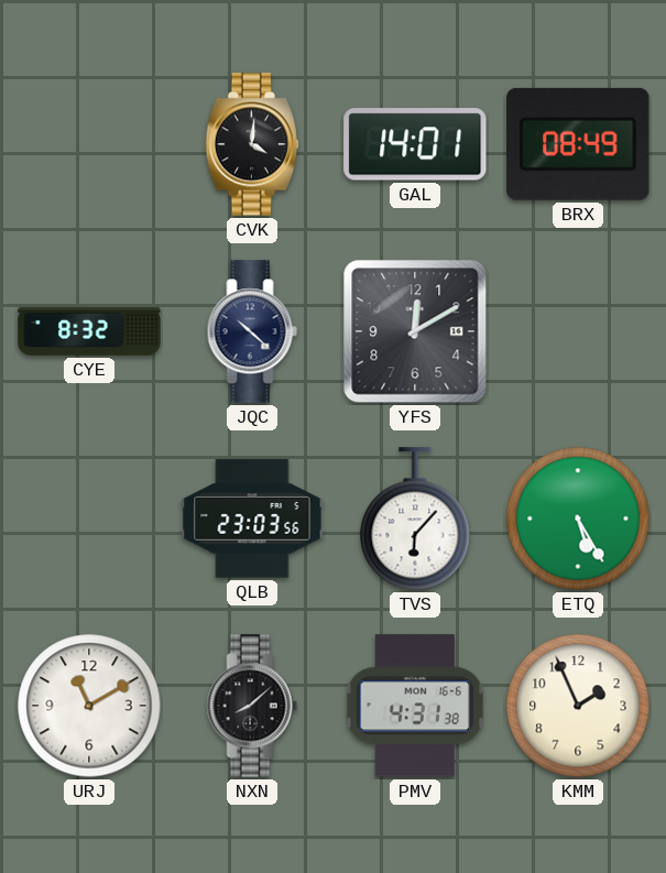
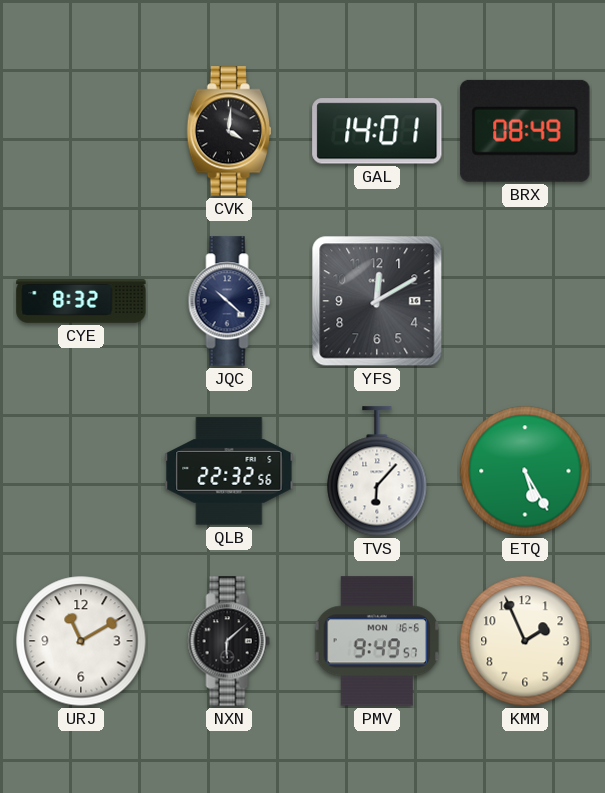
QLB: 23:03 -> 22:32
NXN: 8:08 -> 6:08
PMV: 4:31 -> 9:49
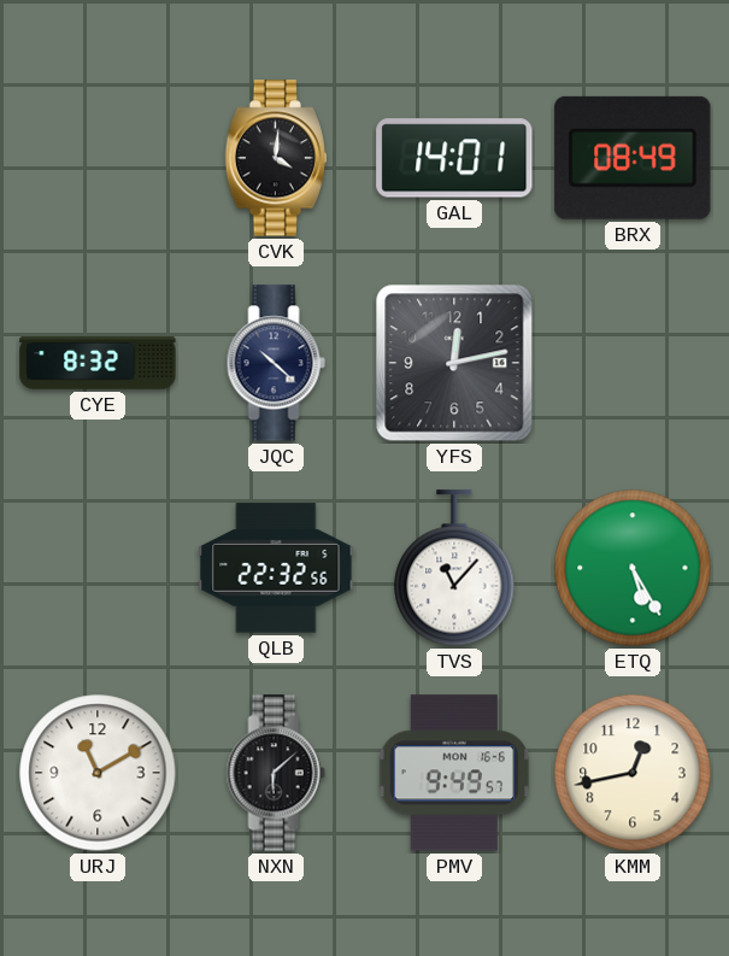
YFS: 12:10 -> 12:13
TVS: 6:07 -> 11:07
KMM: 1:56 -> 12:43
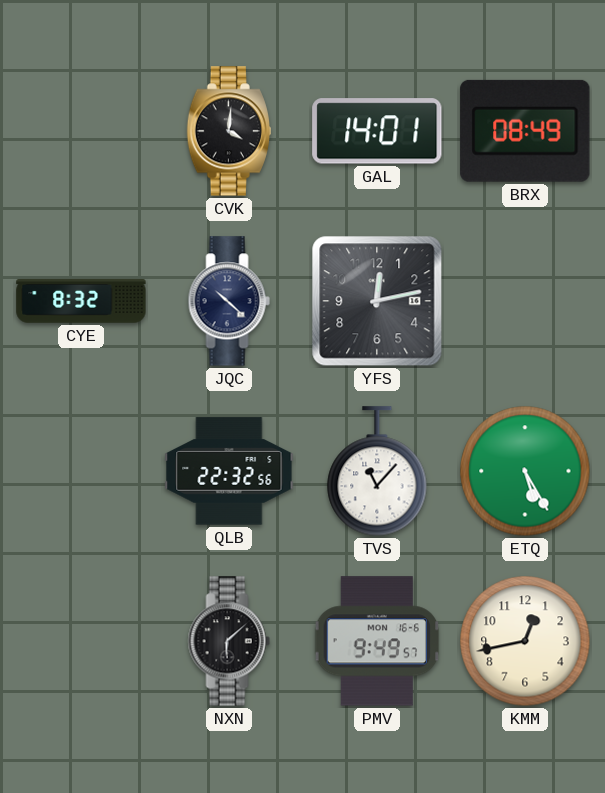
URJ: 11:10 -> none
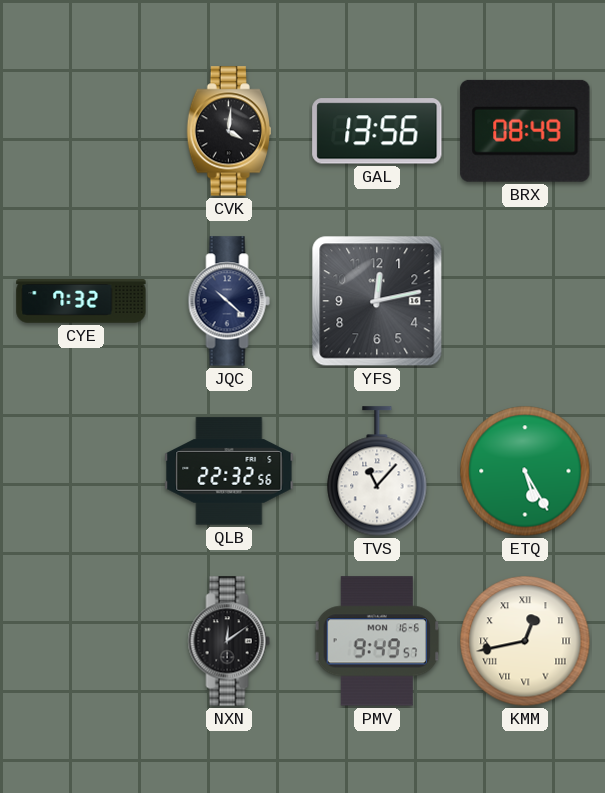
GAL: 14:01 -> 13:56
CYE: 8:32 -> 7:32
NXN: 6:08 -> 12:09
KMM numerals: Arabic -> Roman
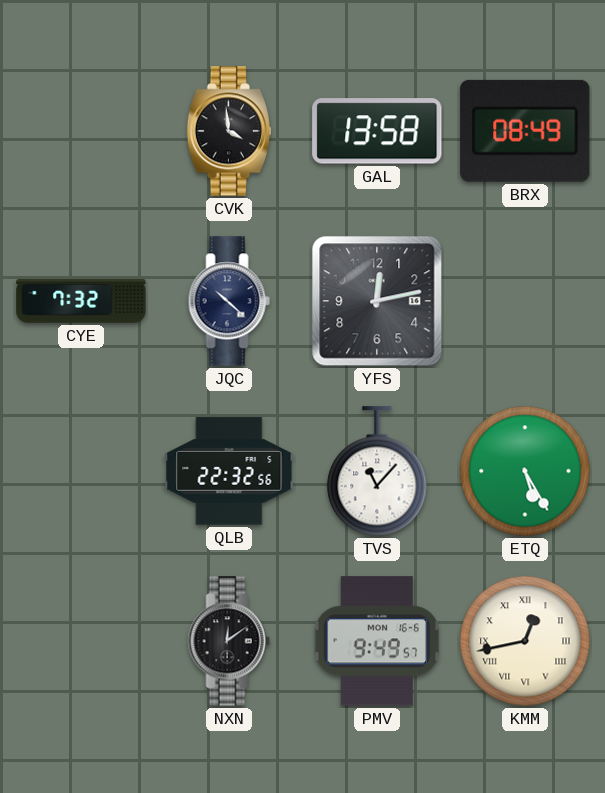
CVK: 4:01 -> 3:59
GAL: 13:56 -> 13:58
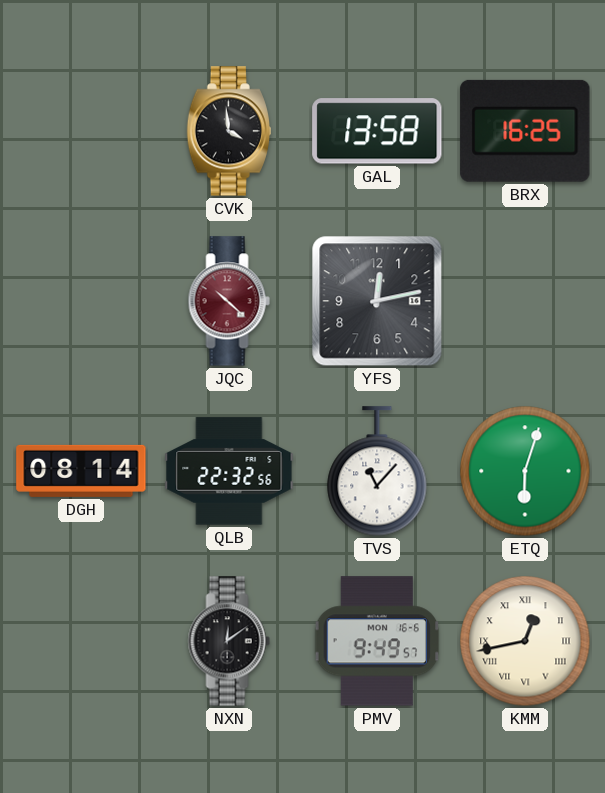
BRX: 08:49 -> 16:25
CYE: 7:32 -> none
JQC dial: navy -> burgundy
DGH: none -> 08:14
ETQ: 5:25 -> 6:03
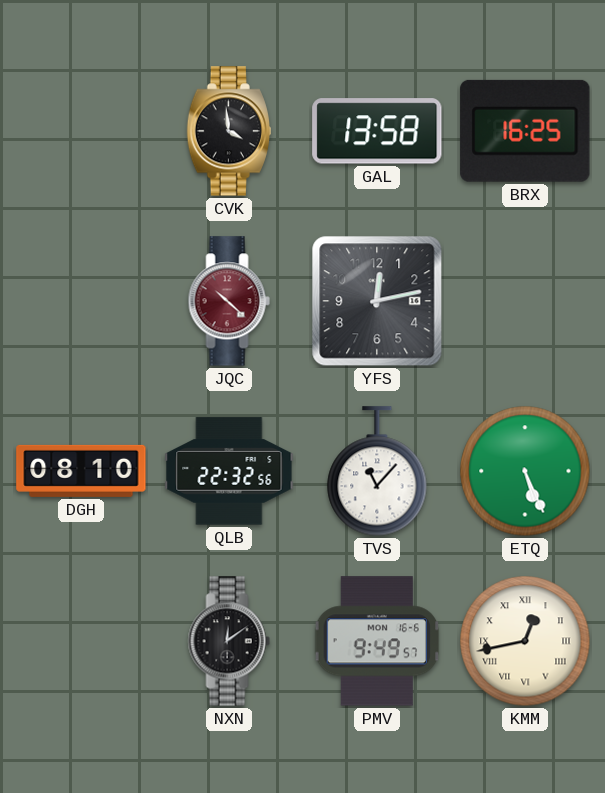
DGH: 08:14 -> 08:10
ETQ: 6:03 -> 5:26
